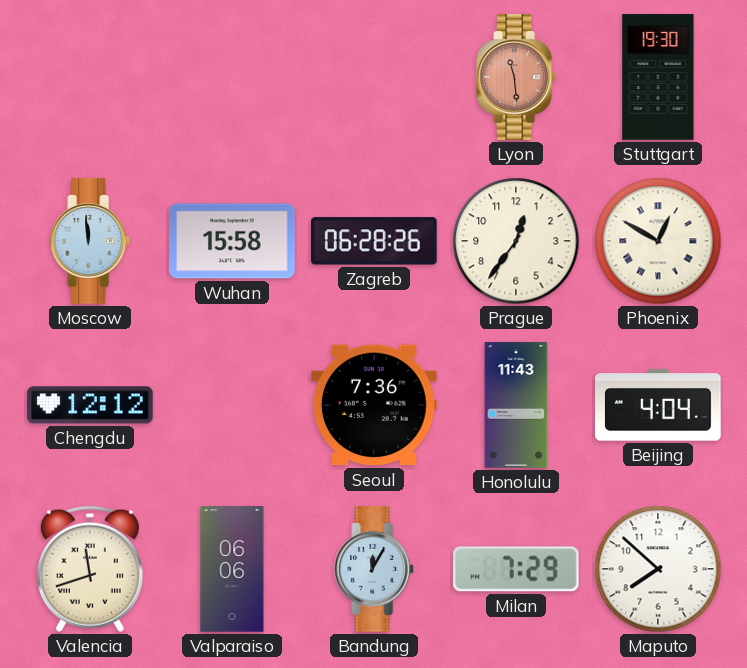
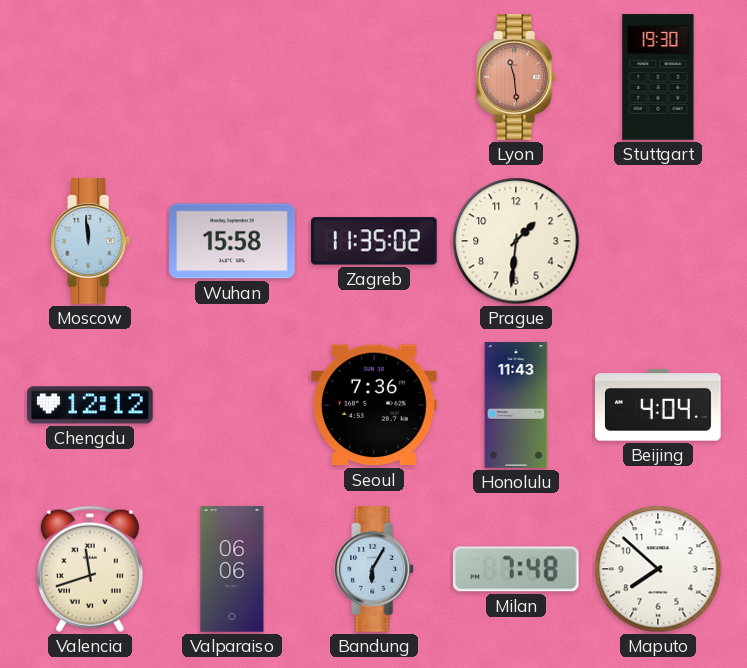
Zagreb: 06:28 -> 11:35
Prague: 12:36 -> 1:31
Phoenix: 12:50 -> none
Bandung: 12:05 -> 6:05
Milan: 7:29 -> 7:48
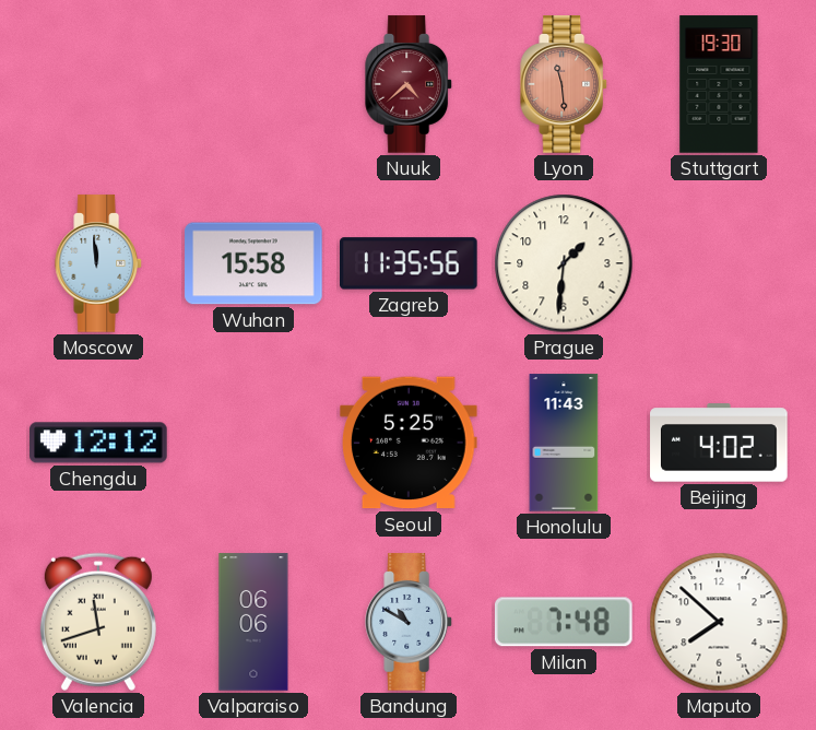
Nuuk: none -> 4:38
Zagreb: 11:35:02 -> 11:35:56
Seoul: 7:36 -> 5:25
Beijing: 4:04 -> 4:02
Bandung: 6:05 -> 10:50
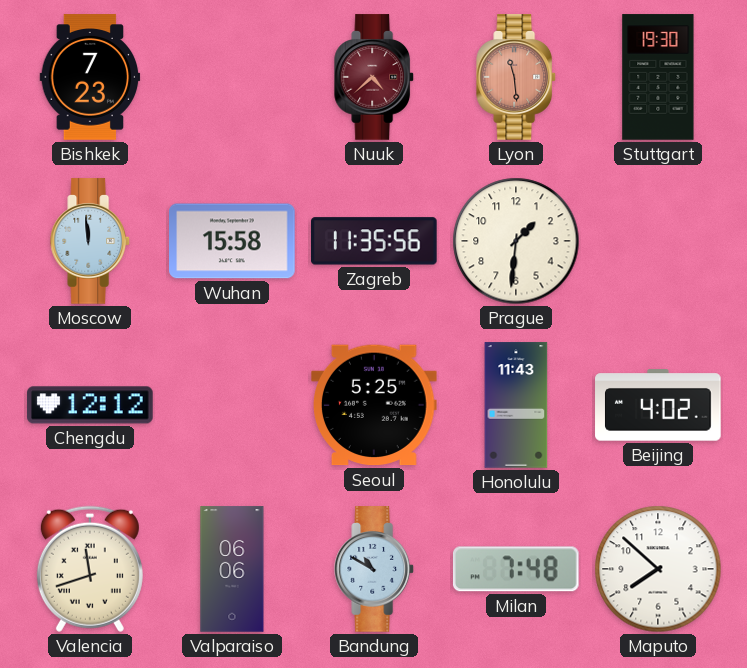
Bishkek: none -> 7:23
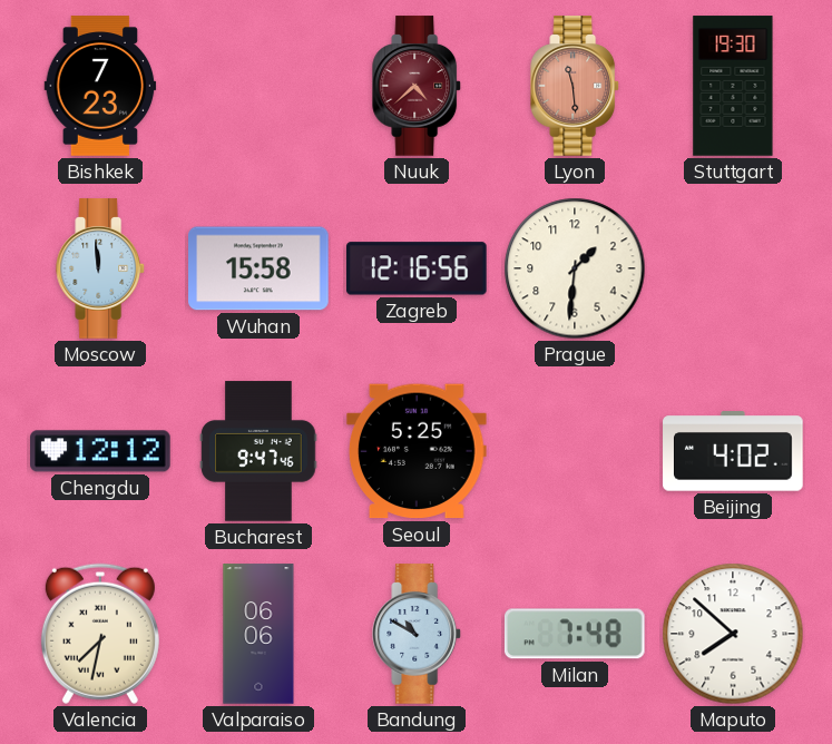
Zagreb: 11:35 -> 12:16
Bucharest: none -> 9:47
Honolulu: 11:43 -> none
Valencia: 11:42 -> 7:32
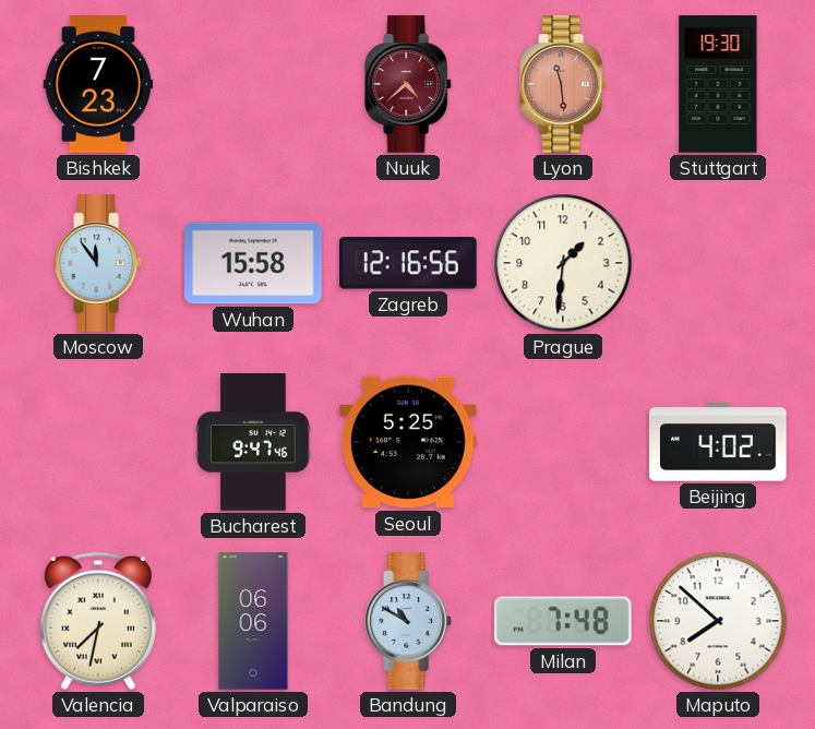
Moscow: 11:59 -> 11:54
Chengdu: 12:12 -> none
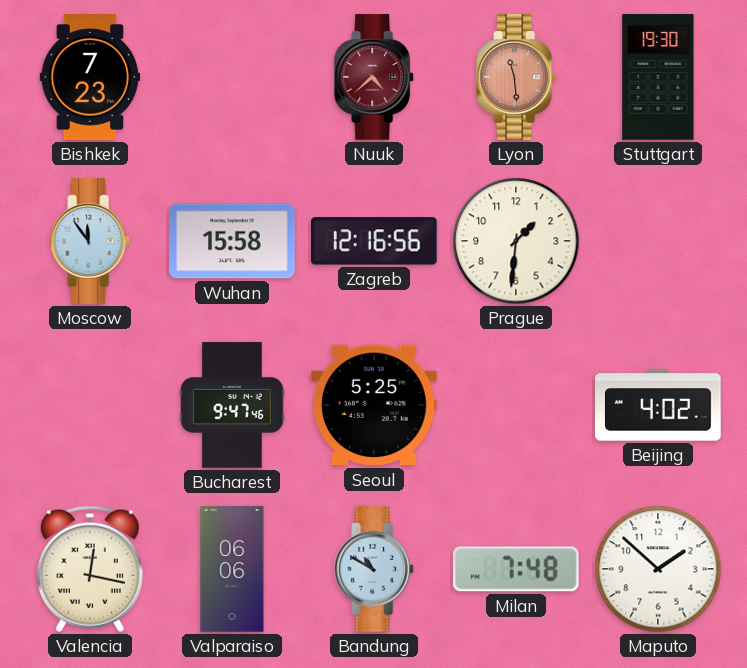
Valencia: 7:32 -> 12:17
Maputo: 7:52 -> 1:52
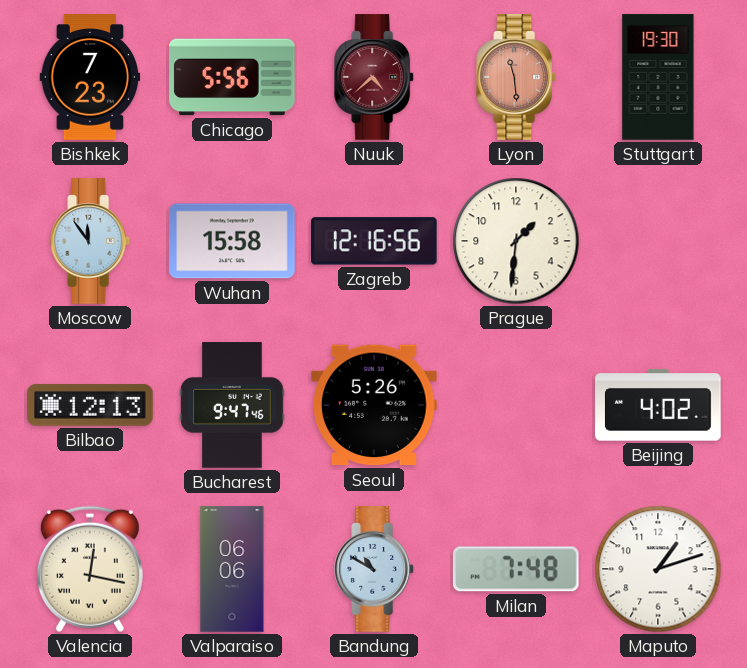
Chicago: none -> 5:56
Bilbao: none -> 12:13
Seoul: 5:25 -> 5:26
Maputo: 1:52 -> 1:12
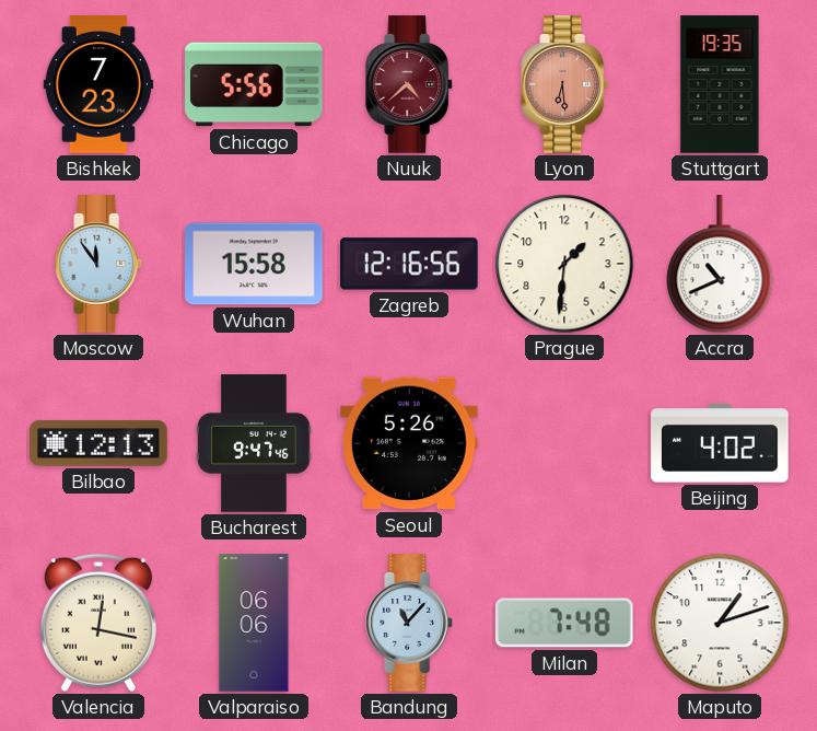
Lyon: 11:29 -> 6:29
Stuttgart: 19:30 -> 19:35
Accra: none -> 10:41
Bandung: 10:50 -> 11:07
